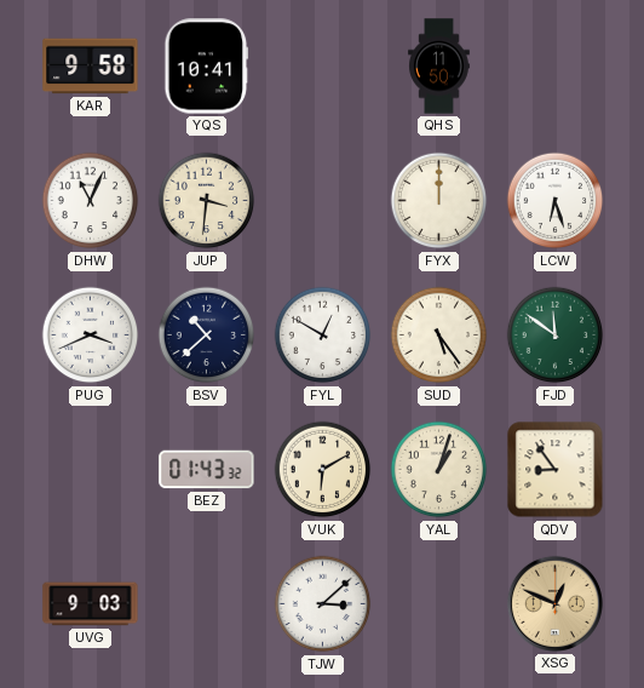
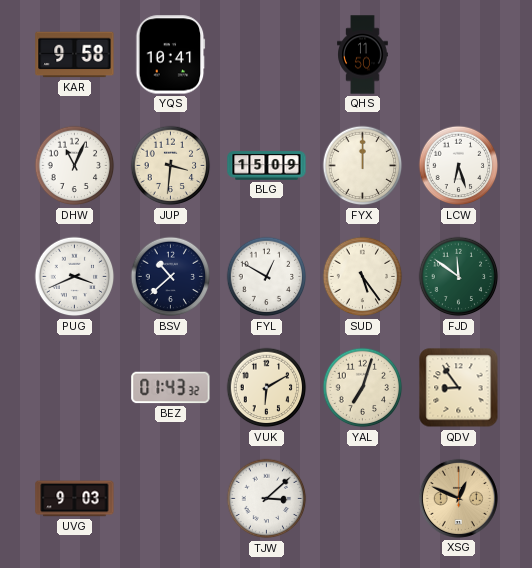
BLG: none -> 15:09
YAL: 1:03 -> 7:03
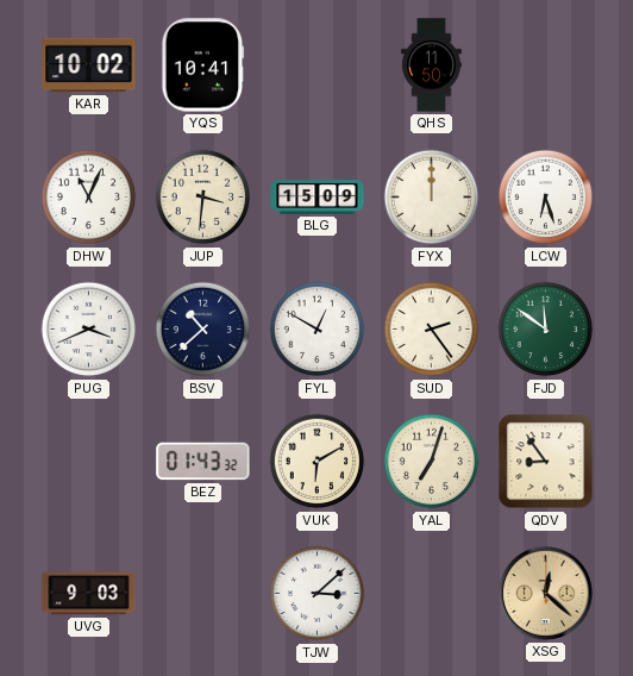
KAR: 9:58 -> 10:02
SUD: 5:24 -> 2:24
XSG: 12:49 -> 12:22
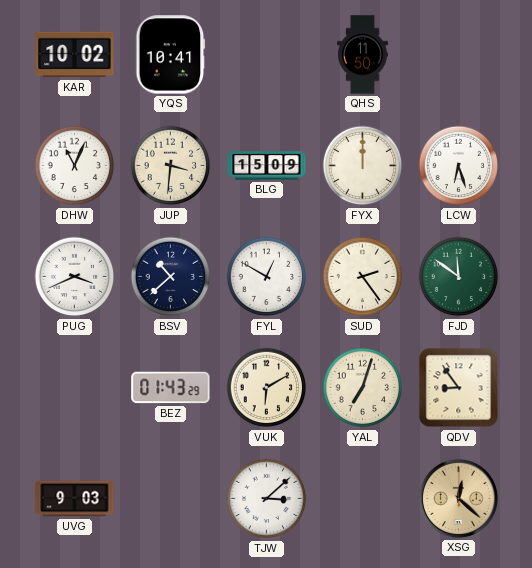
BEZ: 01:43:32 -> 01:43:29
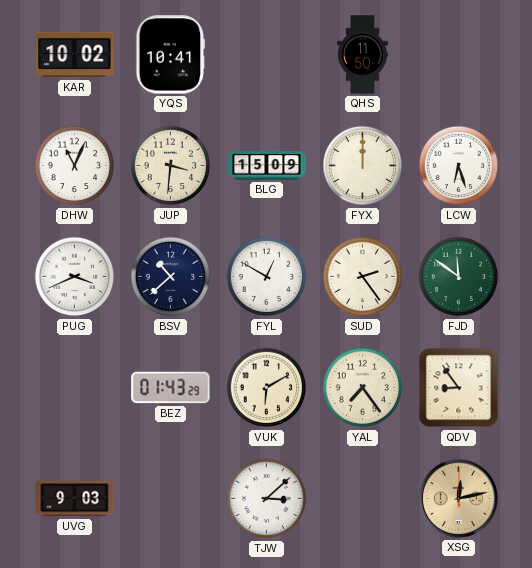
YAL: 7:03 -> 7:24
XSG: 12:22 -> 12:13
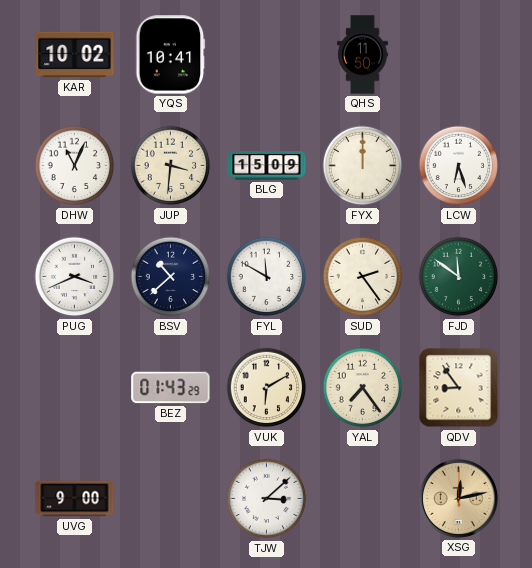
FYL: 12:50 -> 11:50
UVG: 9:03 -> 9:00
